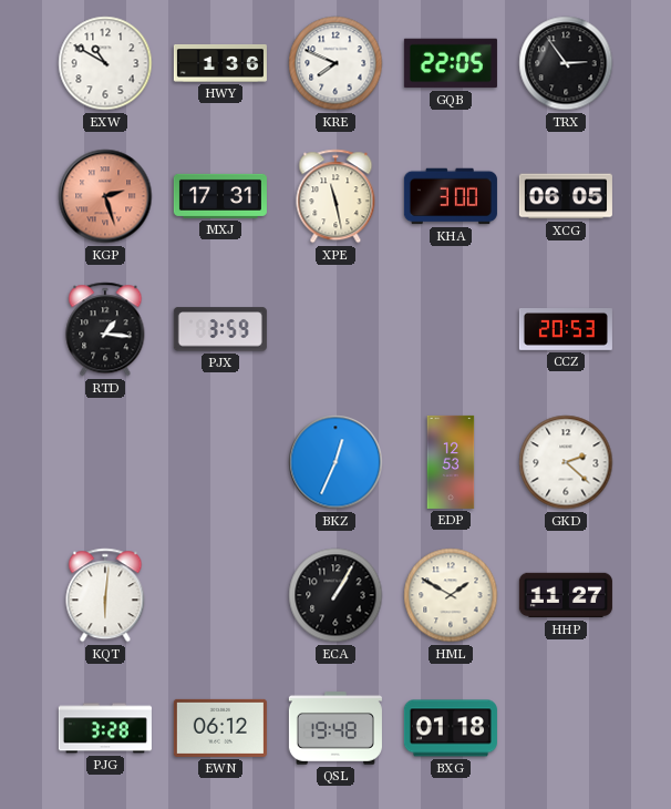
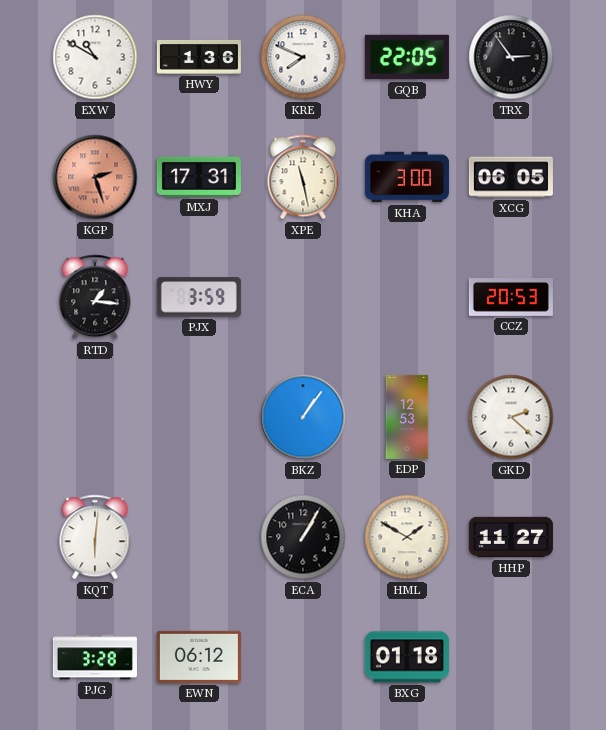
BKZ: 12:34 -> 1:06
QSL: 19:48 -> none
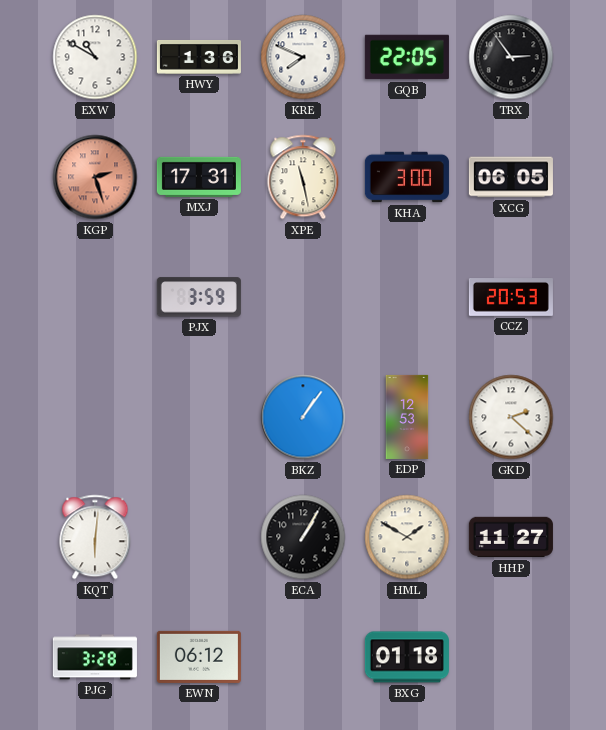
RTD: 1:16 -> none
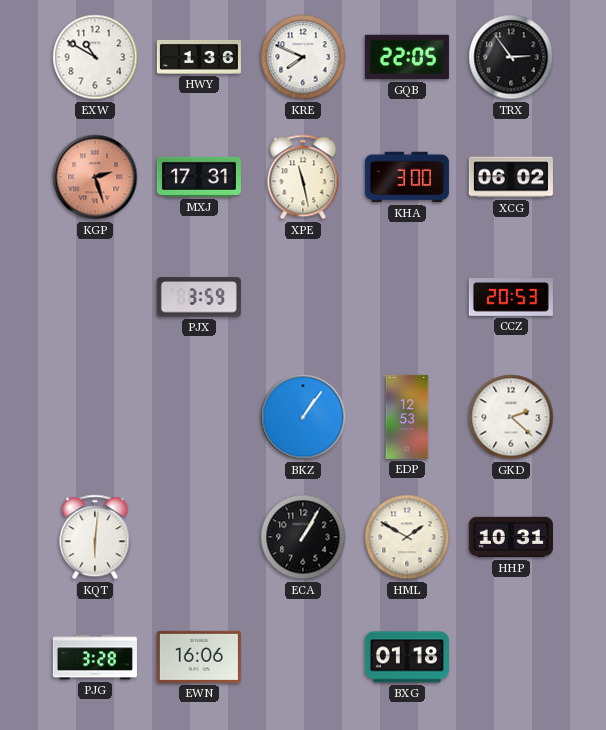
XCG: 06:05 -> 06:02
HHP: 11:27 -> 10:31
EWN: 06:12 -> 16:06
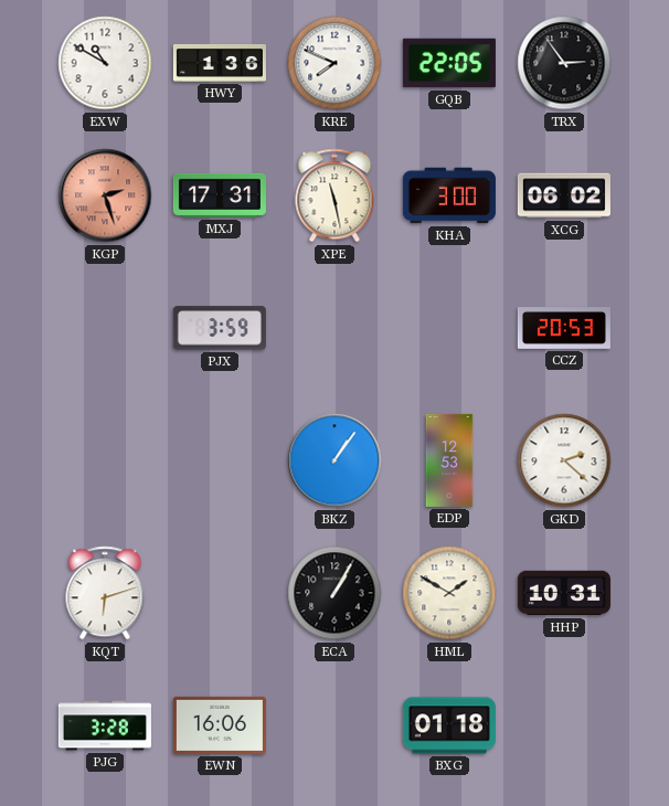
KQT: 6:01 -> 6:12
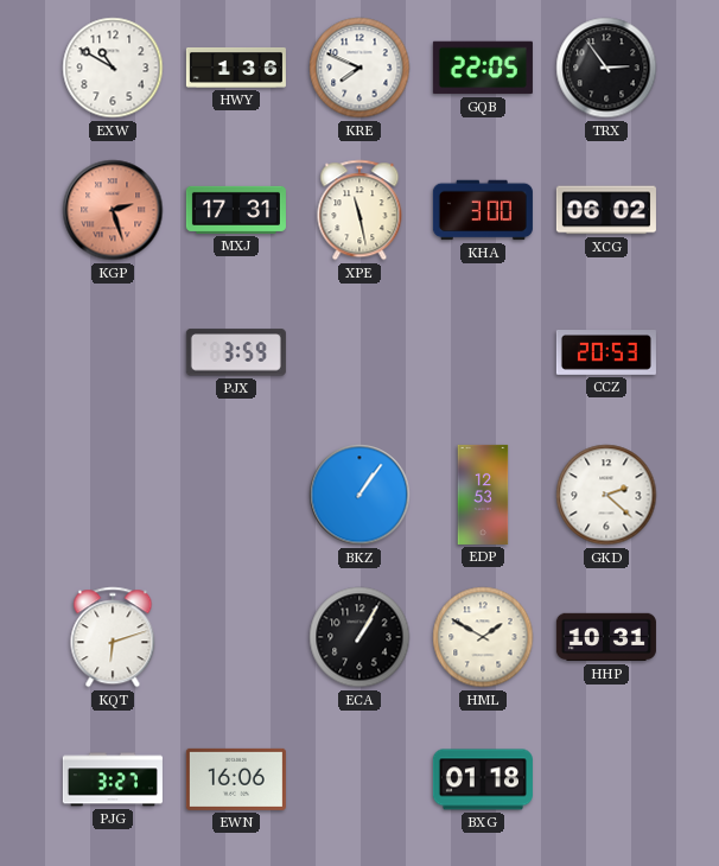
PJG: 3:28 -> 3:27
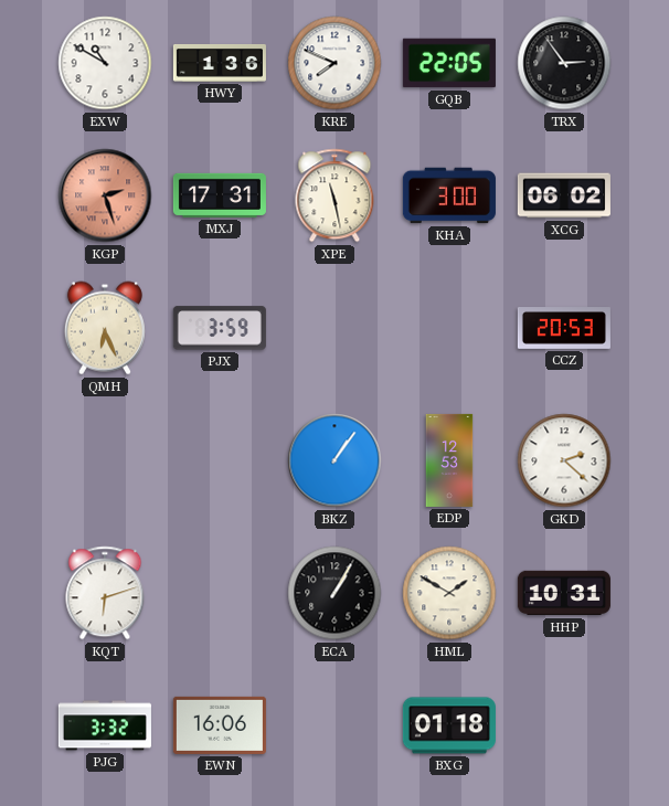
QMH: none -> 6:26
PJG: 3:27 -> 3:32
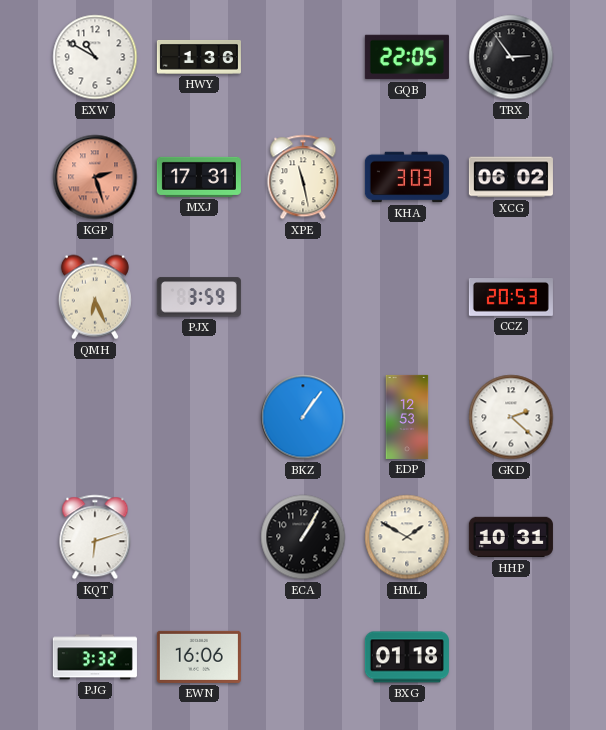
KRE: 7:49 -> none
KHA: 3:00 -> 3:03
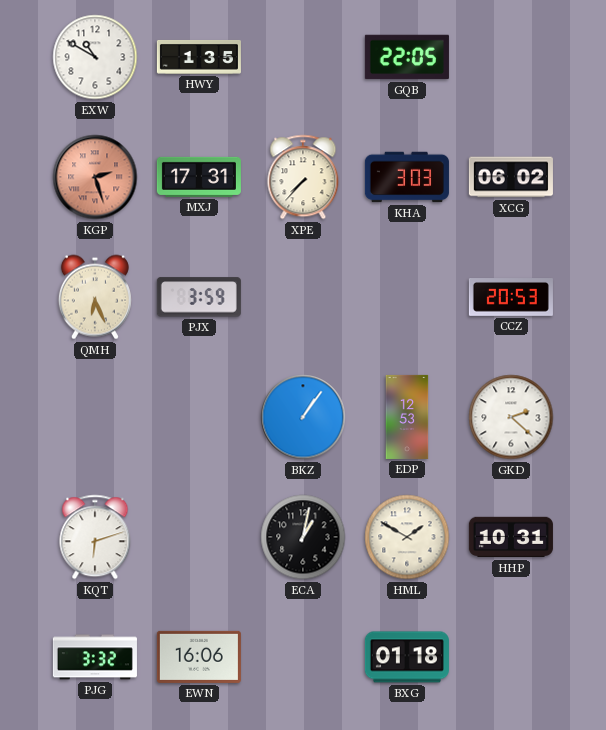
HWY: 1:36 -> 1:35
TRX: 2:54 -> none
XPE: 11:28 -> 7:37
ECA: 1:05 -> 1:02
